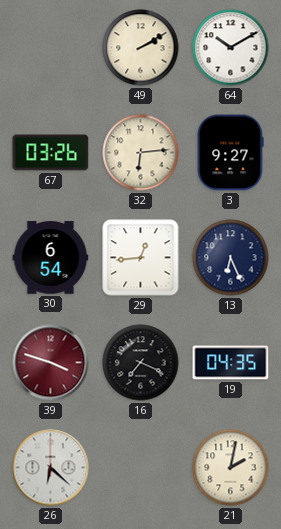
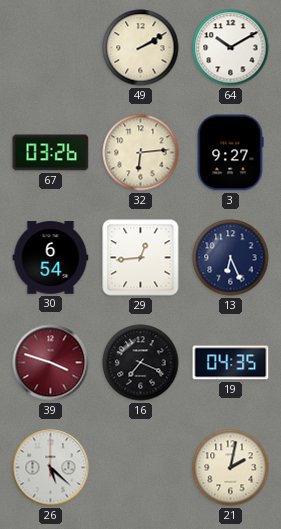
26: 6:22 -> 5:22
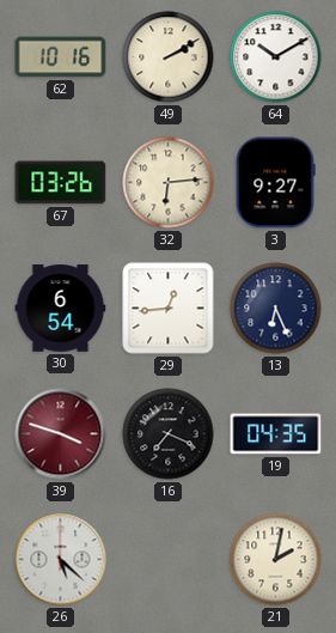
62: none -> 10:16
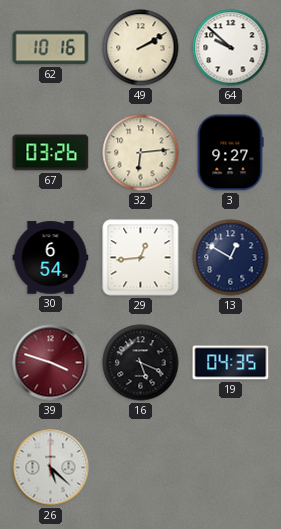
64: 10:10 -> 9:52
13: 6:26 -> 12:50
16: 7:19 -> 5:19
21: 2:02 -> none
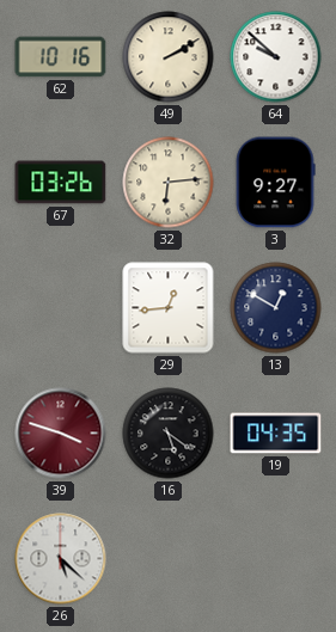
30: 6:54 -> none
16: 5:19 -> 5:21
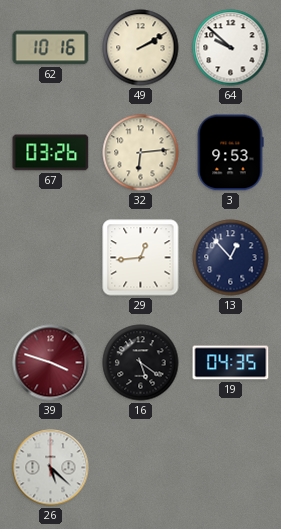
3: 9:27 -> 9:53
13: 12:50 -> 12:53
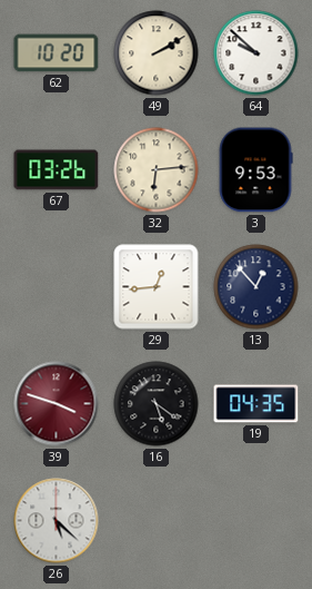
62: 10:16 -> 10:20
